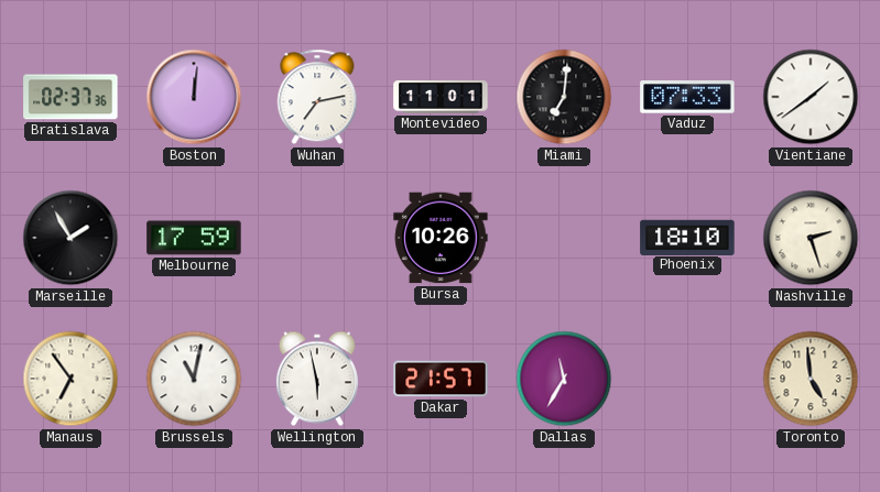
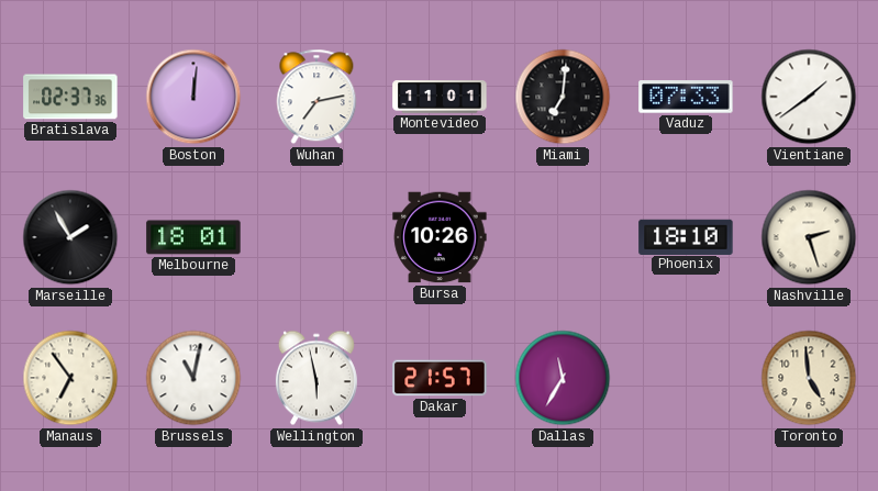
Melbourne: 17:59 -> 18:01
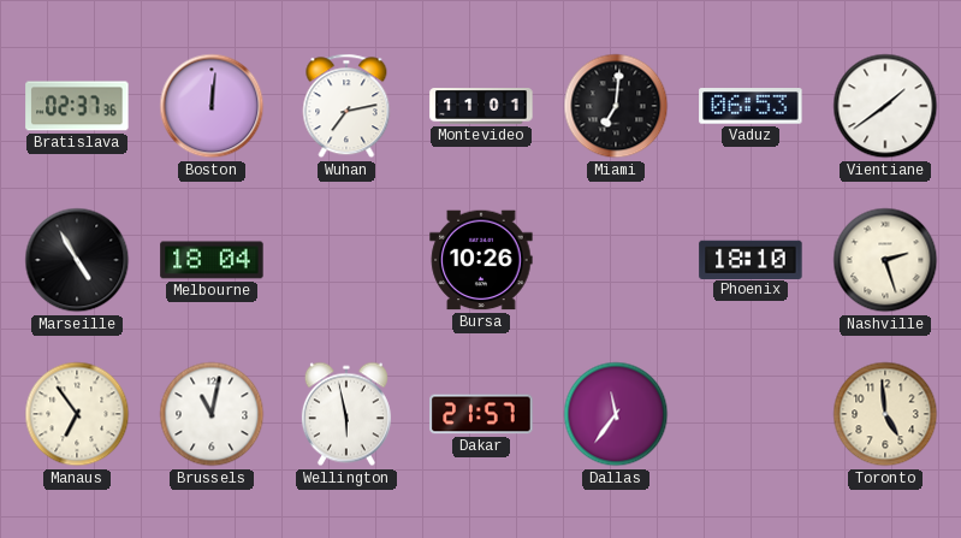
Vaduz: 07:33 -> 06:53
Marseille: 1:55 -> 4:55
Melbourne: 18:01 -> 18:04
Dallas: 11:35 -> 11:36
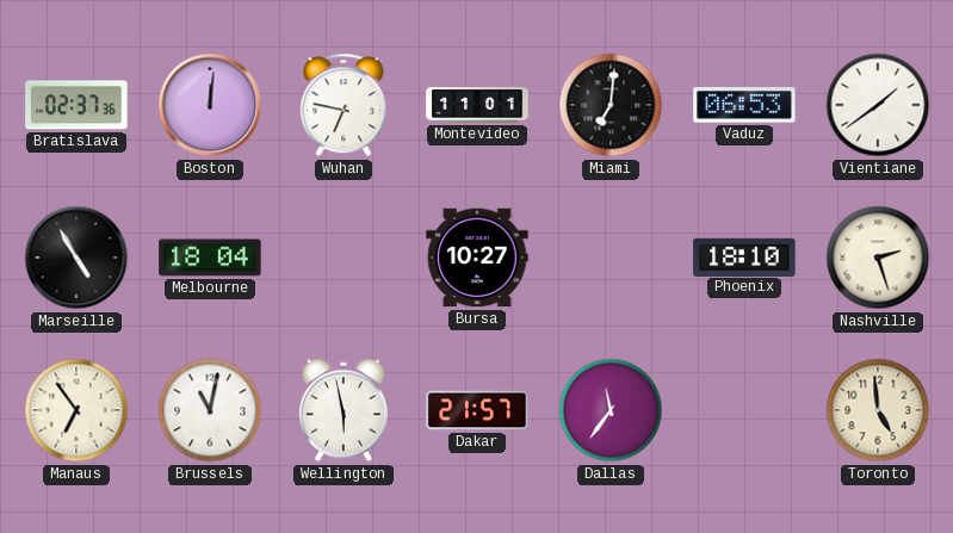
Wuhan: 7:13 -> 6:47
Bursa: 10:26 -> 10:27
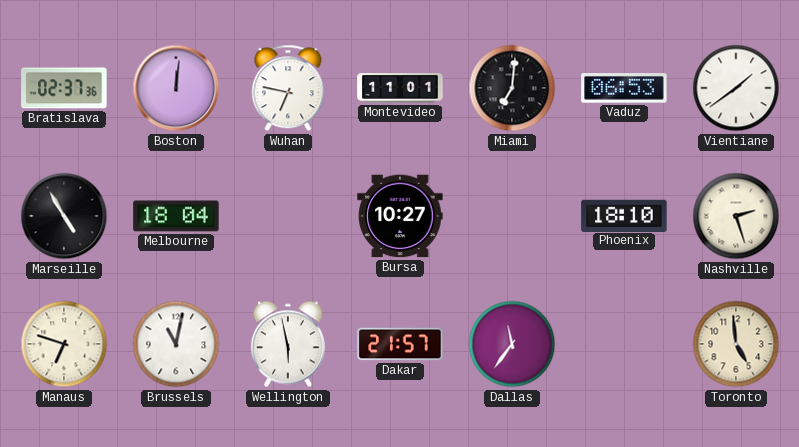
Manaus: 6:54 -> 6:48
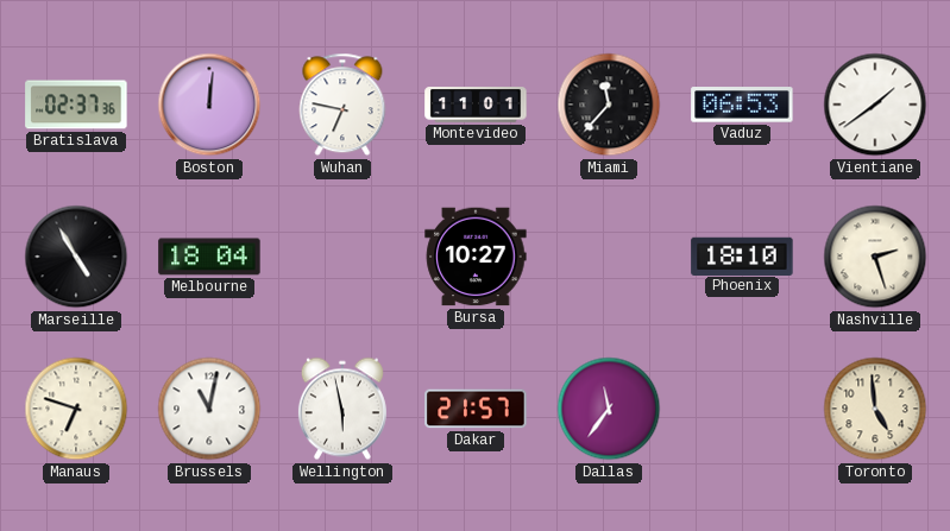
Miami: 7:01 -> 11:37
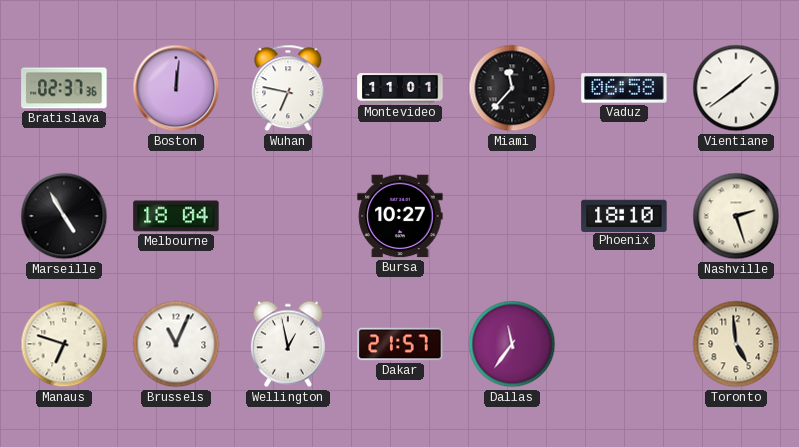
Vaduz: 06:53 -> 06:58
Brussels: 11:02 -> 11:04
Wellington: 5:58 -> 12:58
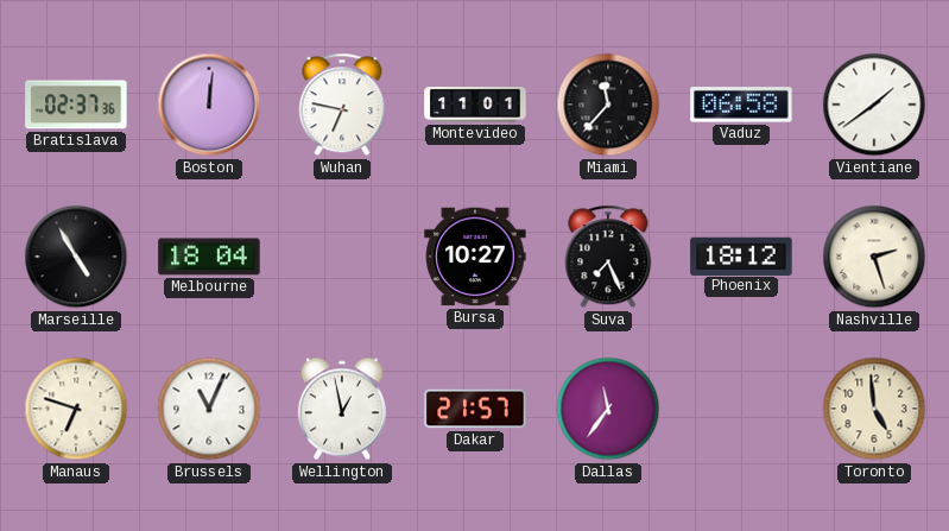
Suva: none -> 7:26
Phoenix: 18:10 -> 18:12
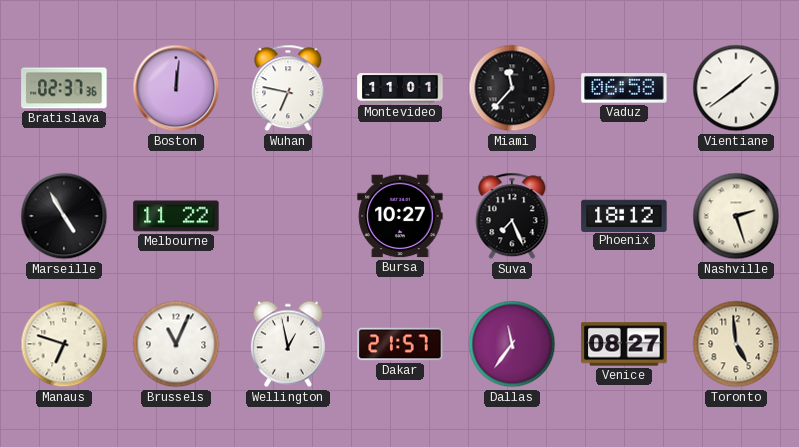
Melbourne: 18:04 -> 11:22
Venice: none -> 08:27
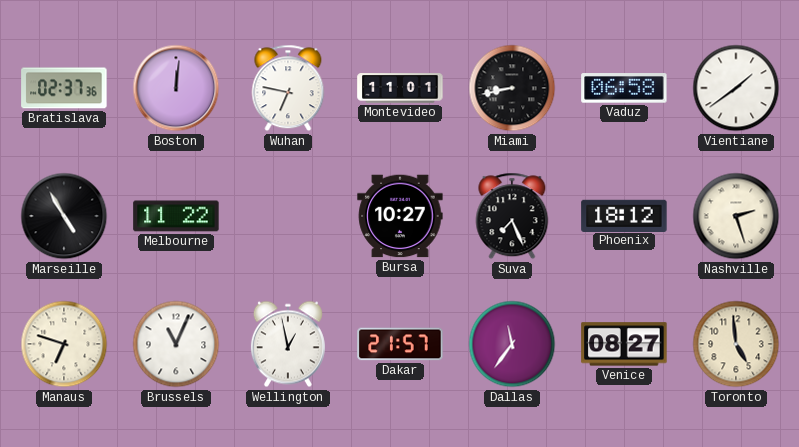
Miami: 11:37 -> 8:43
